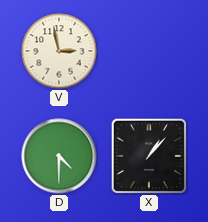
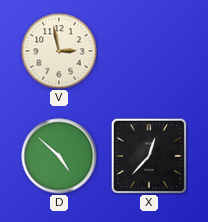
D: 4:30 -> 4:52
X: 1:07 -> 12:37
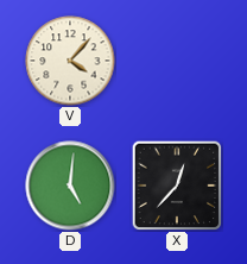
V: 2:58 -> 4:07
D: 4:52 -> 5:01
